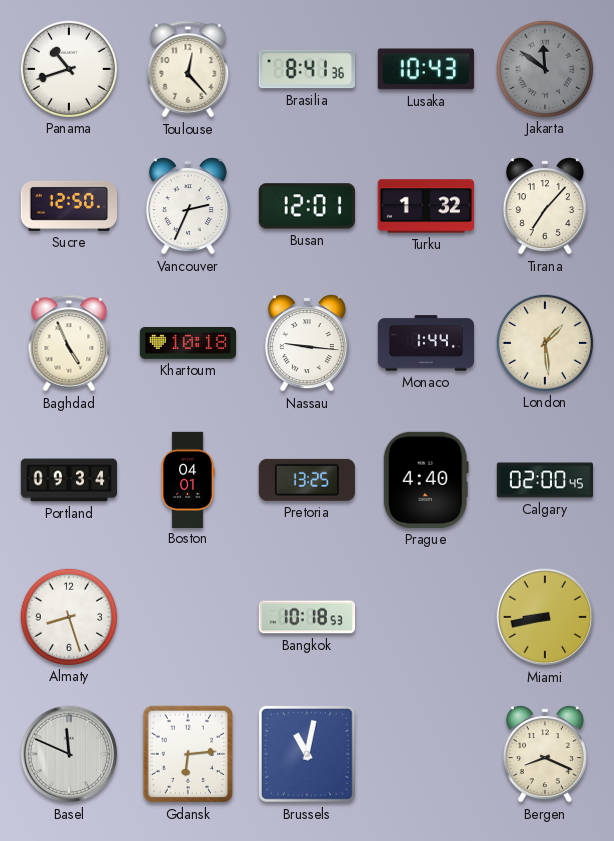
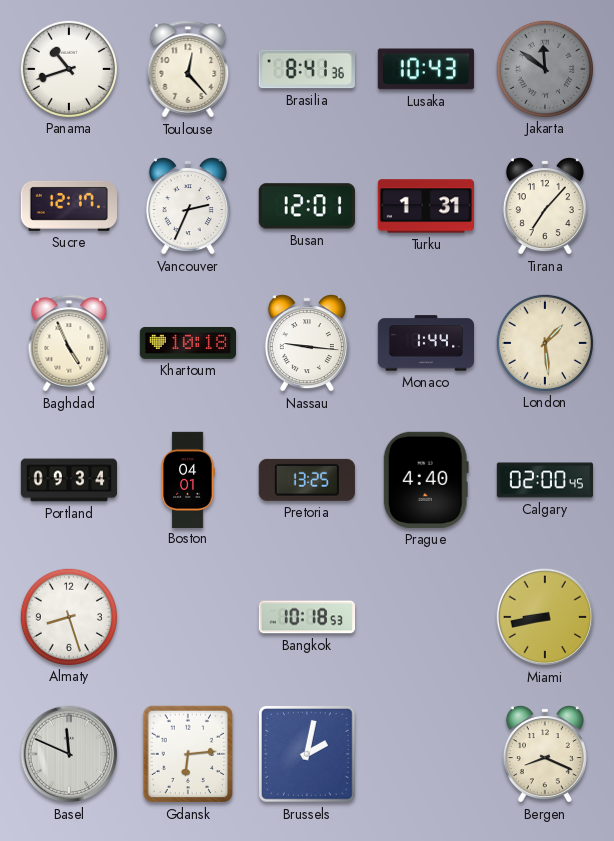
Sucre: 12:50 -> 12:17
Turku: 1:32 -> 1:31
Brussels: 11:02 -> 2:02
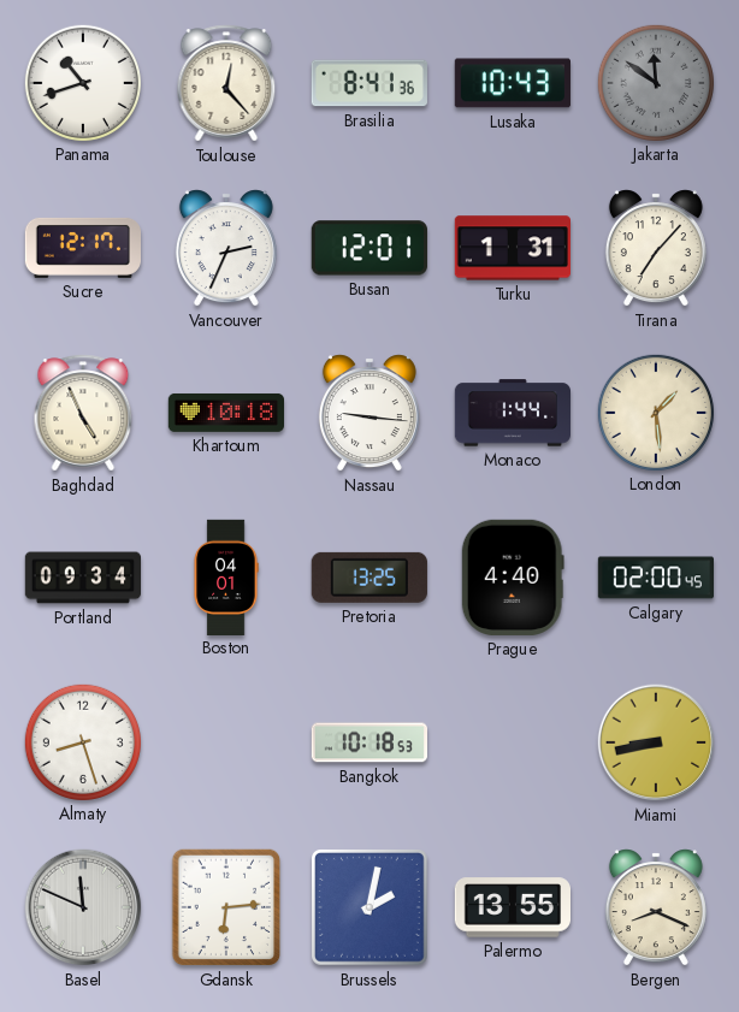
Palermo: none -> 13:55
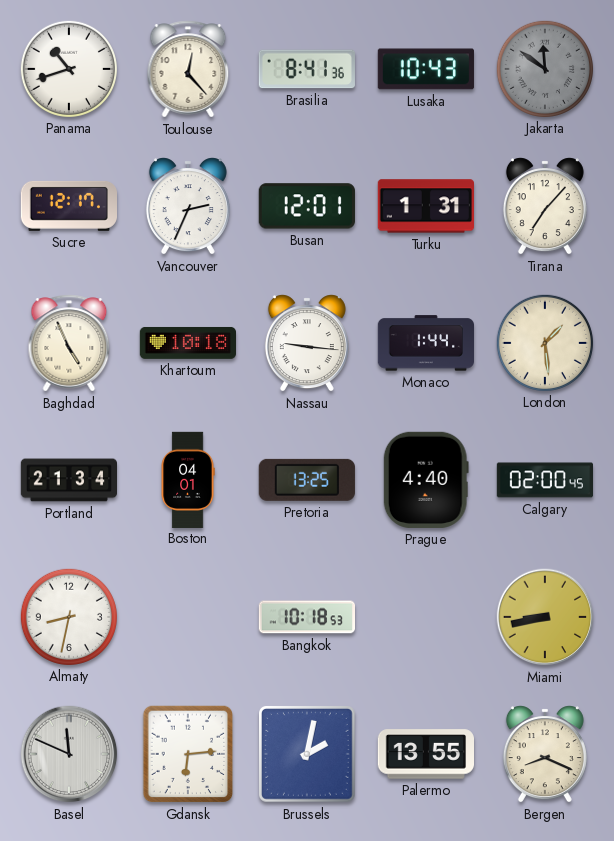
Portland: 09:34 -> 21:34
Almaty: 8:27 -> 8:32
